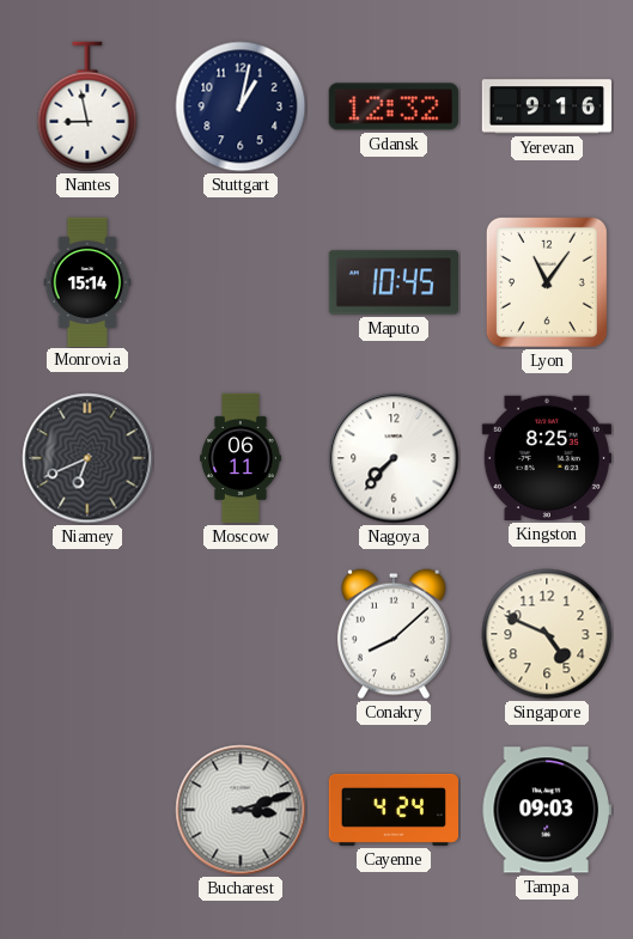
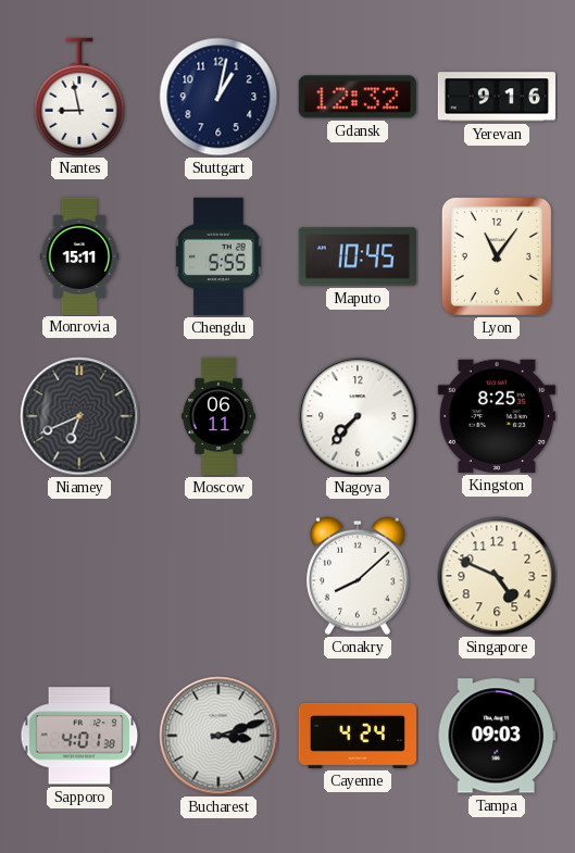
Monrovia: 15:14 -> 15:11
Chengdu: none -> 5:55
Sapporo: none -> 4:01
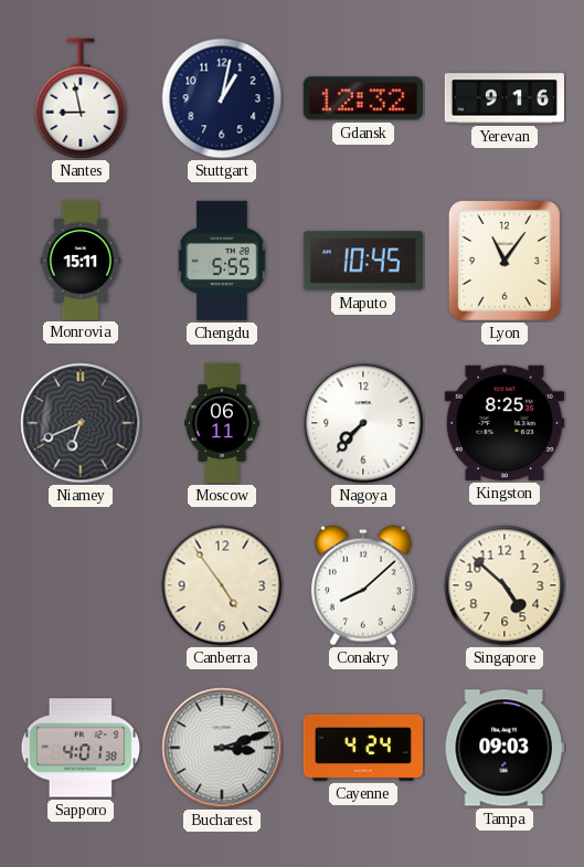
Canberra: none -> 4:54
Singapore: 4:49 -> 4:52
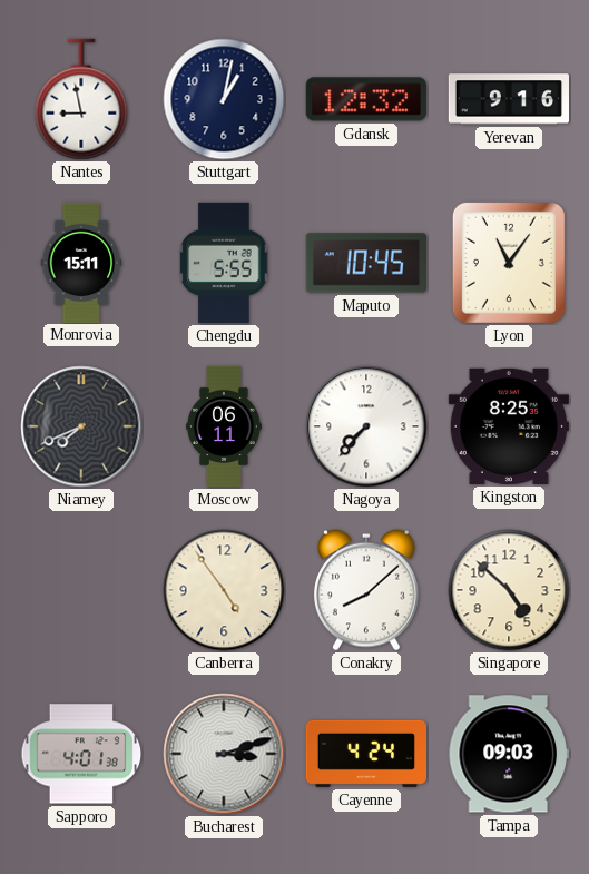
Niamey: 6:41 -> 7:41
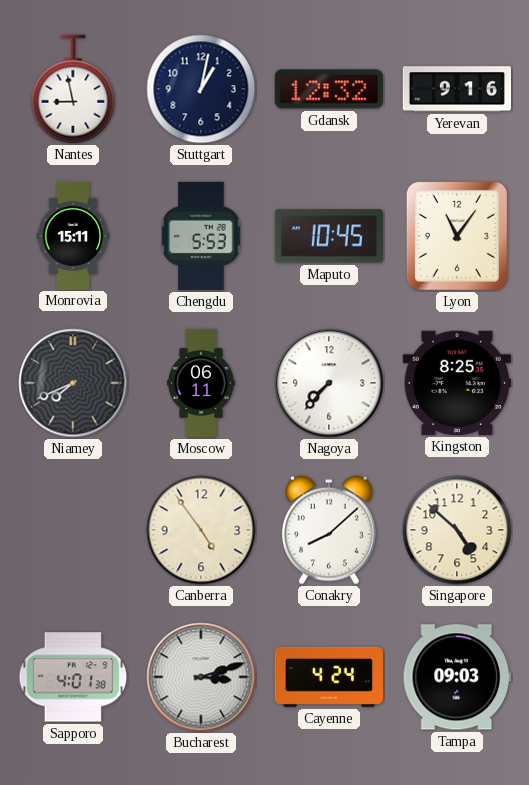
Chengdu: 5:55 -> 5:53
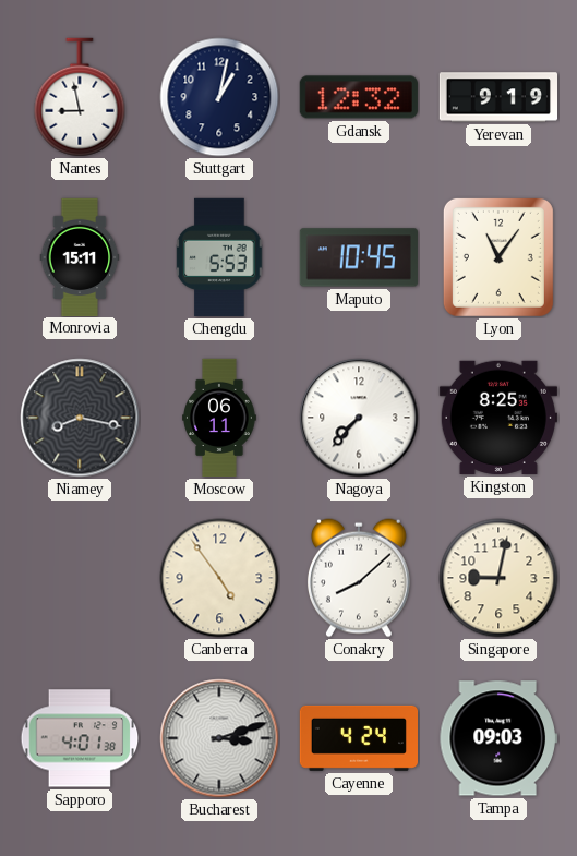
Yerevan: 9:16 -> 9:19
Niamey: 7:41 -> 8:17
Singapore: 4:52 -> 9:02
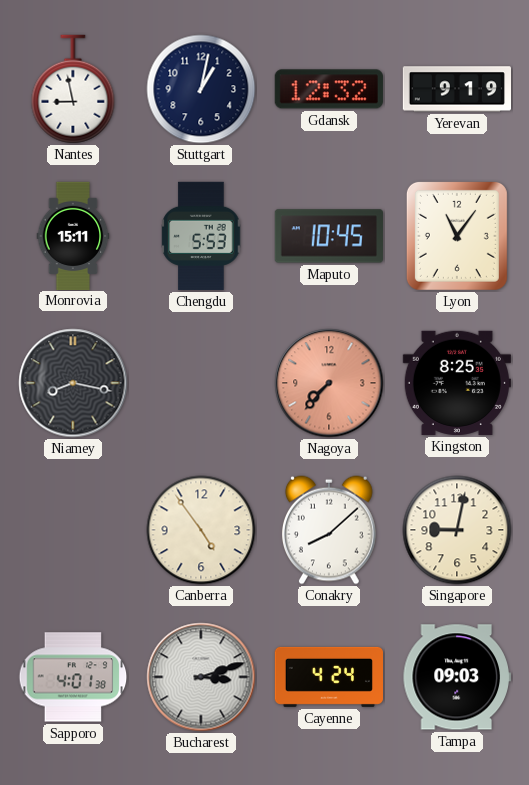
Moscow: 06:11 -> none
Nagoya dial: white -> salmon
